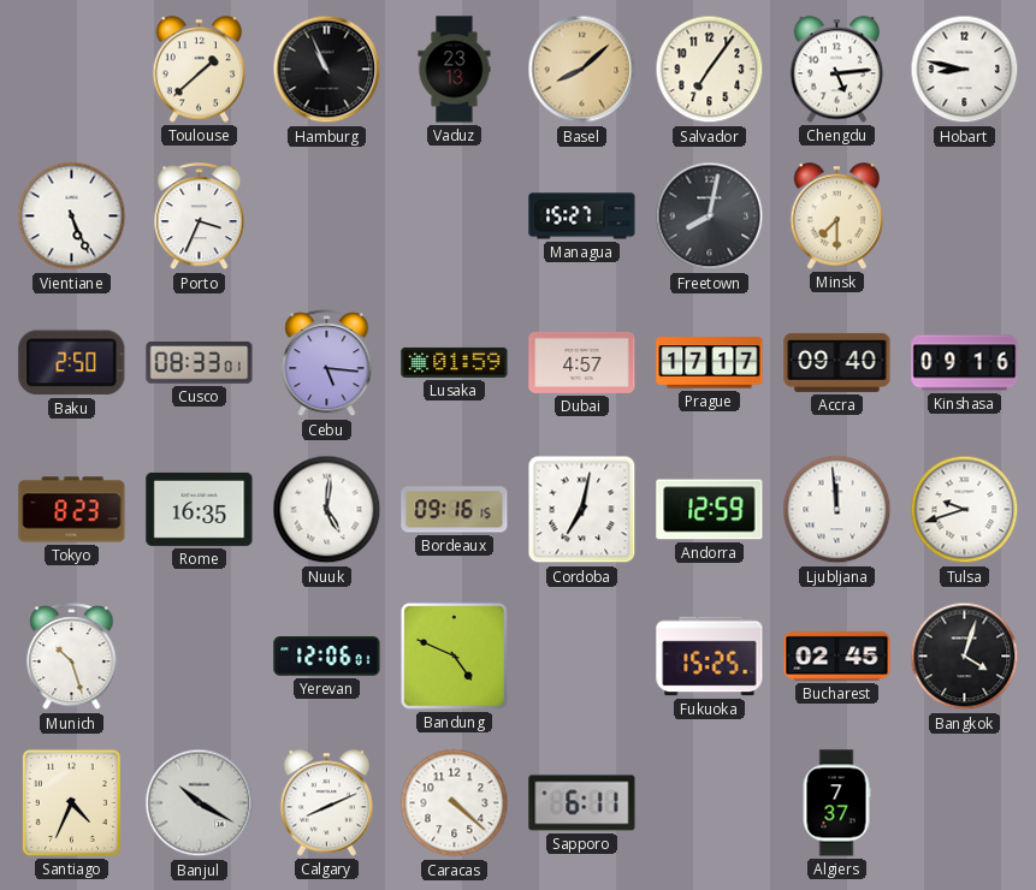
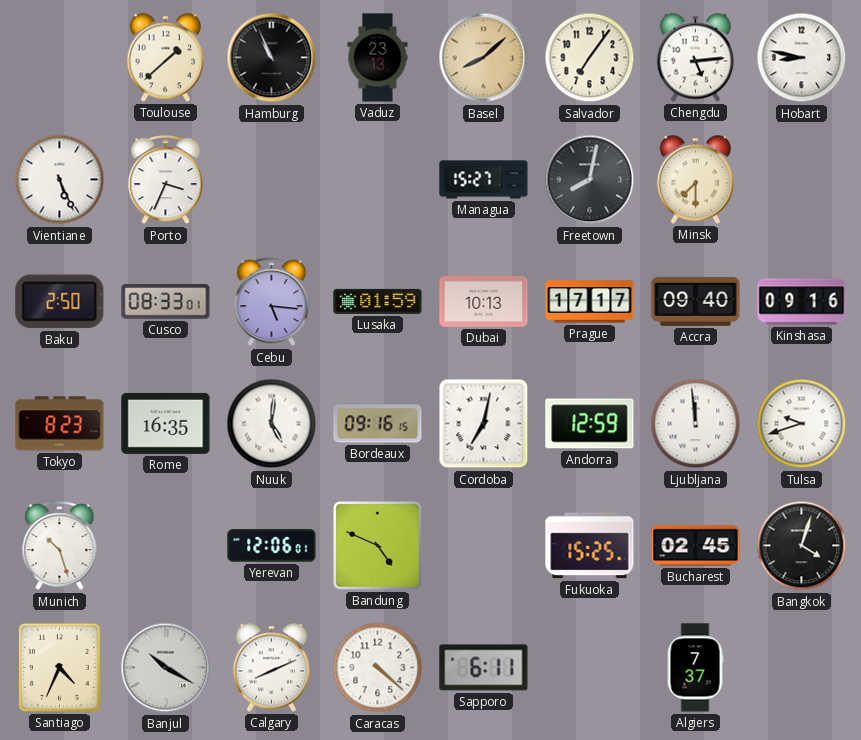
Dubai: 4:57 -> 10:13
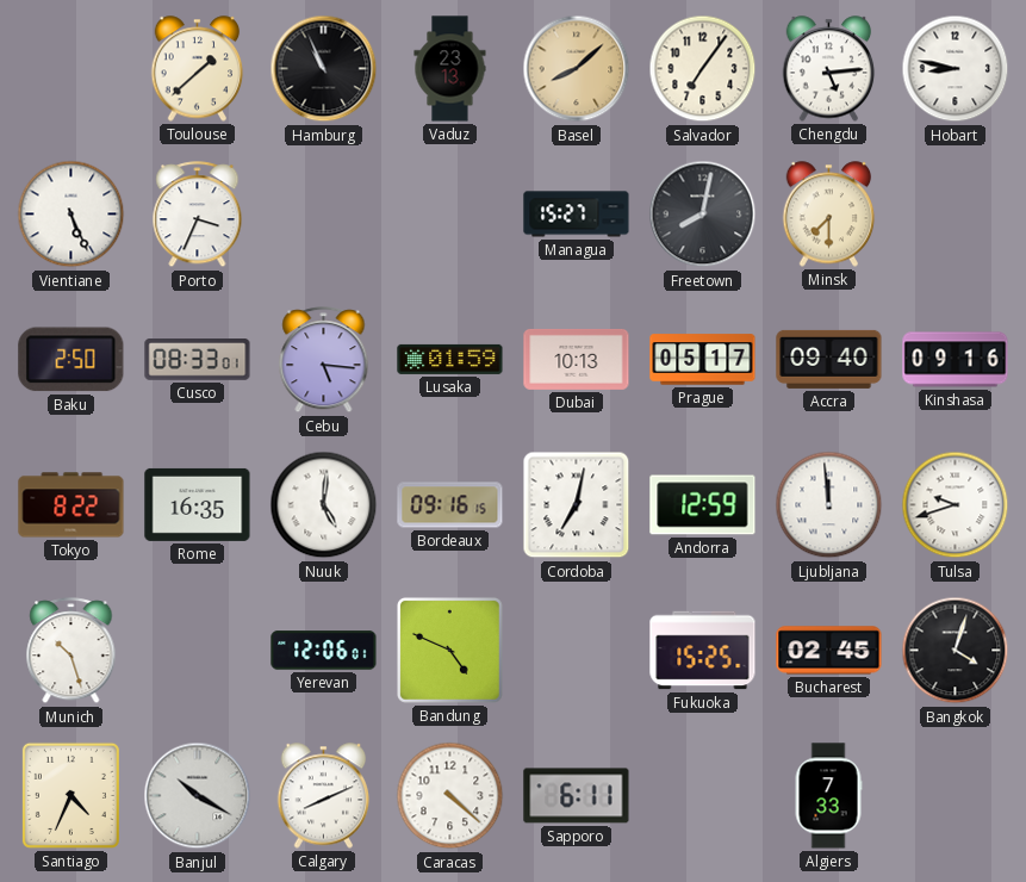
Prague: 17:17 -> 05:17
Tokyo: 8:23 -> 8:22
Algiers: 7:37 -> 7:33
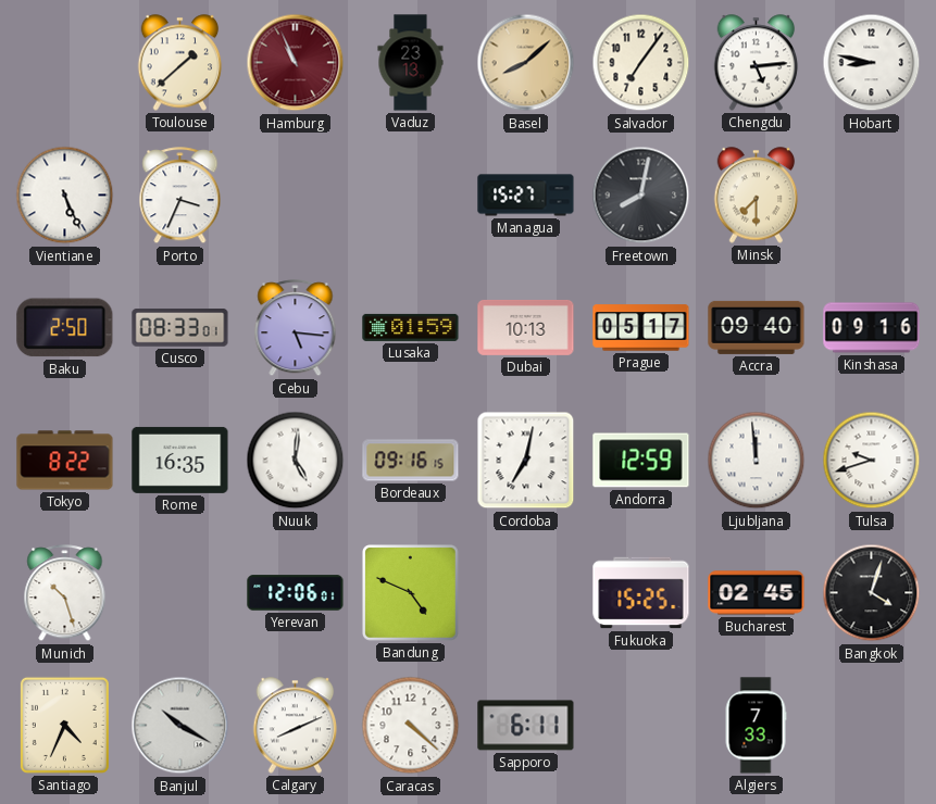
Hamburg dial: black -> burgundy
